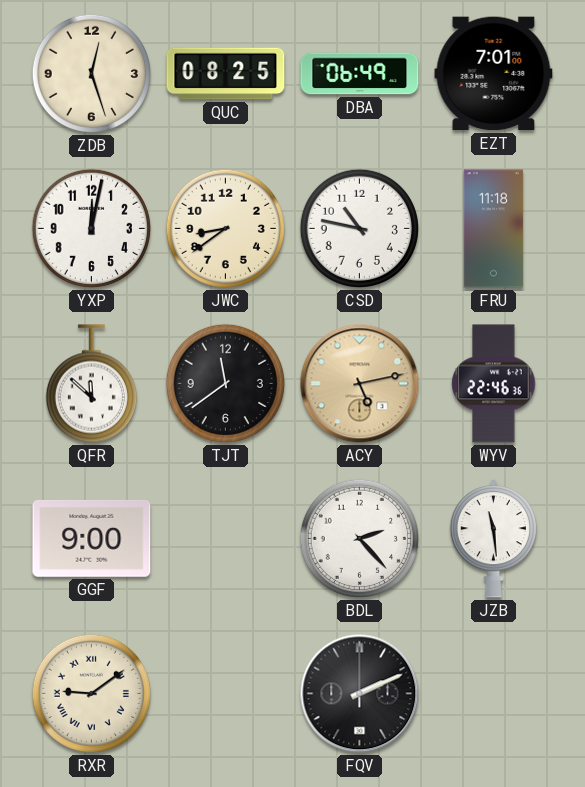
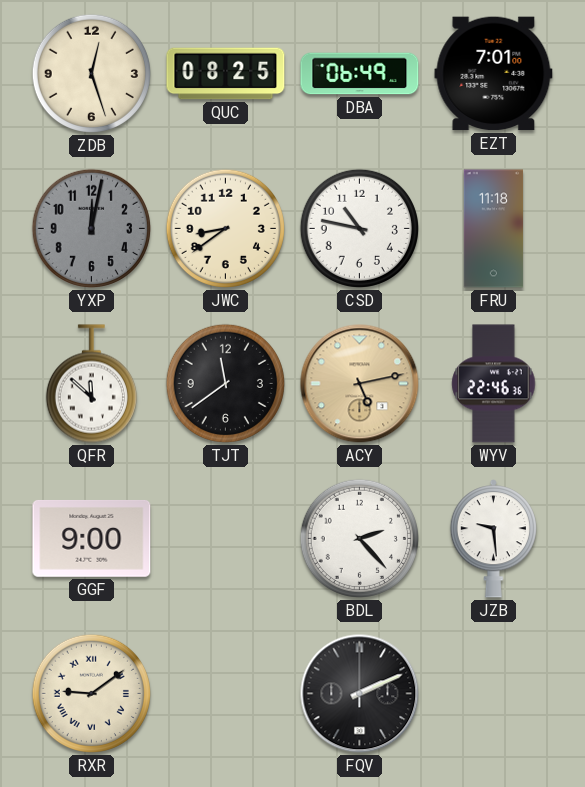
YXP dial: white -> grey
JZB: 11:29 -> 9:29
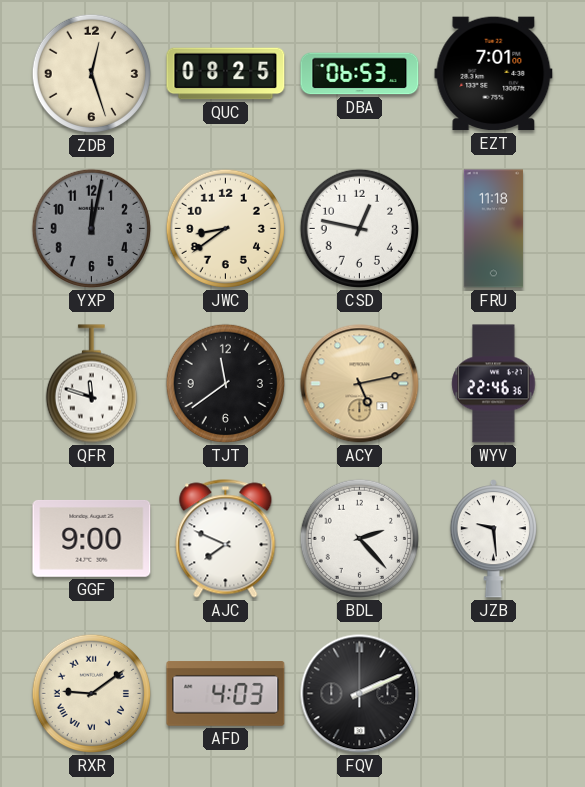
DBA: 06:49 -> 06:53
CSD: 10:47 -> 12:47
QFR: 11:52 -> 11:48
AJC: none -> 7:49
AFD: none -> 4:03
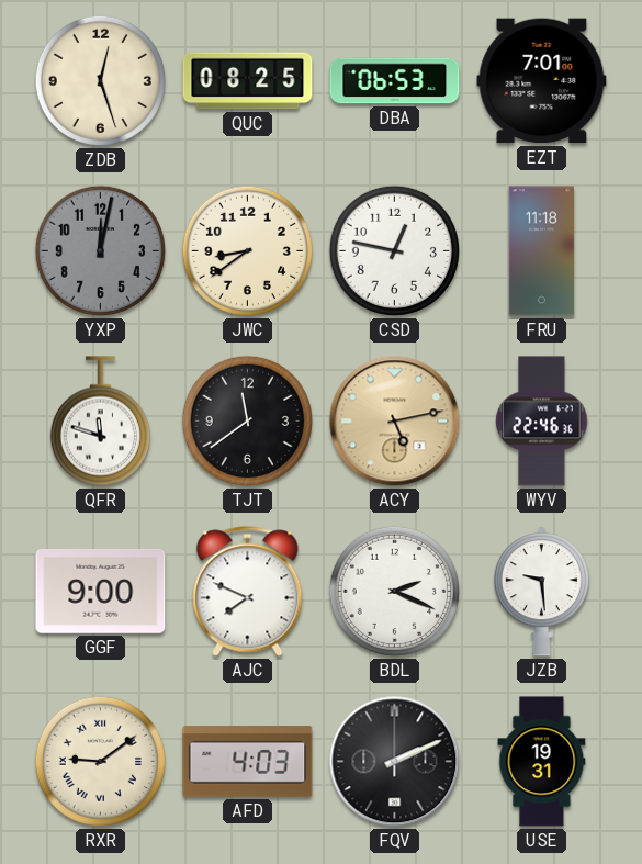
BDL: 2:23 -> 2:19
USE: none -> 19:31
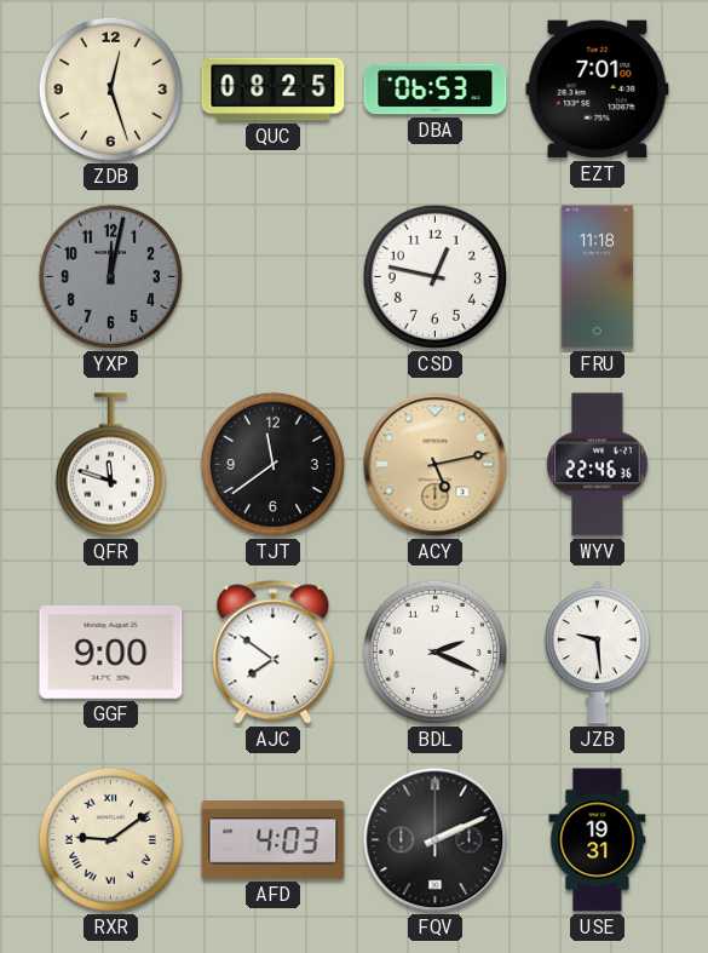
JWC: 8:39 -> none
AJC: 7:49 -> 7:51
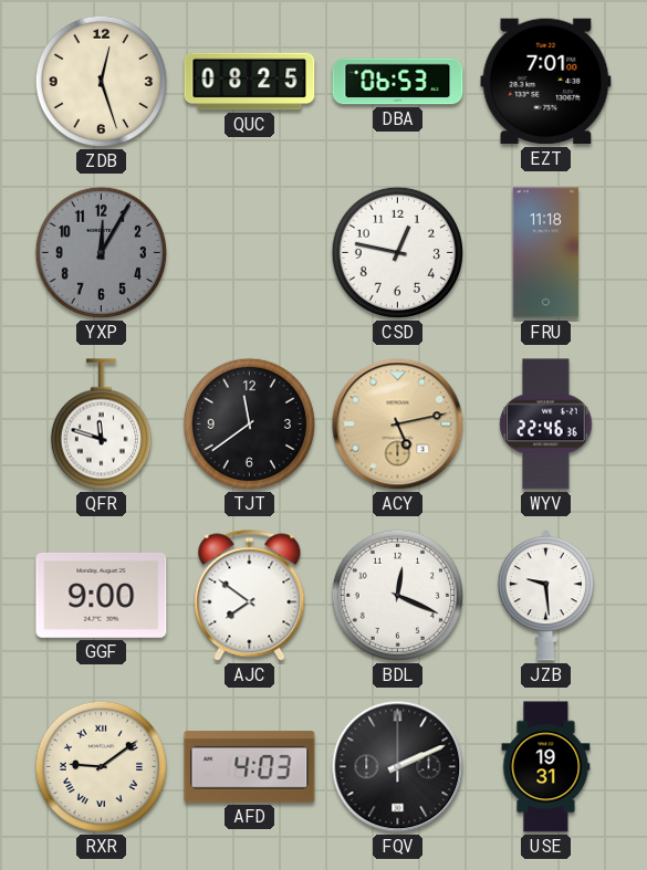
YXP: 12:02 -> 12:05
BDL: 2:19 -> 12:19
